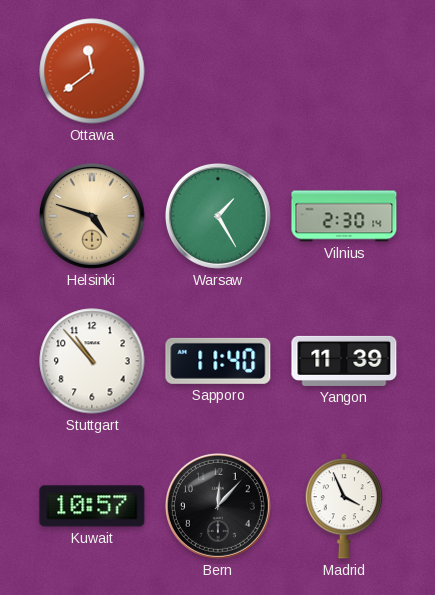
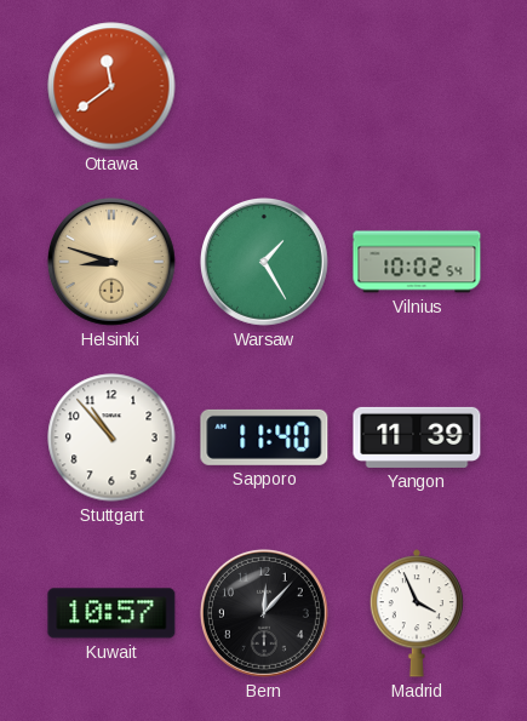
Helsinki: 4:48 -> 8:48
Vilnius: 2:30 -> 10:02
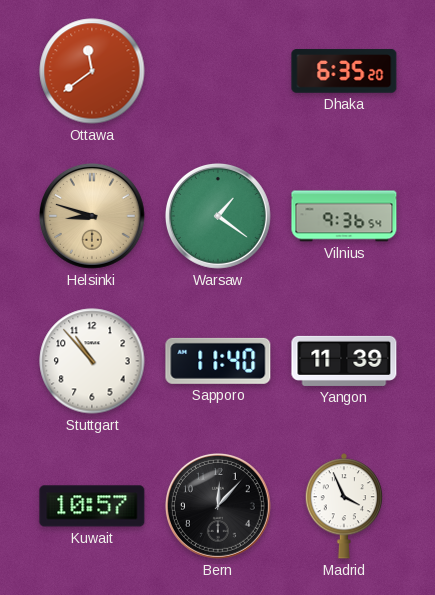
Dhaka: none -> 6:35
Warsaw: 1:25 -> 1:21
Vilnius: 10:02 -> 9:36
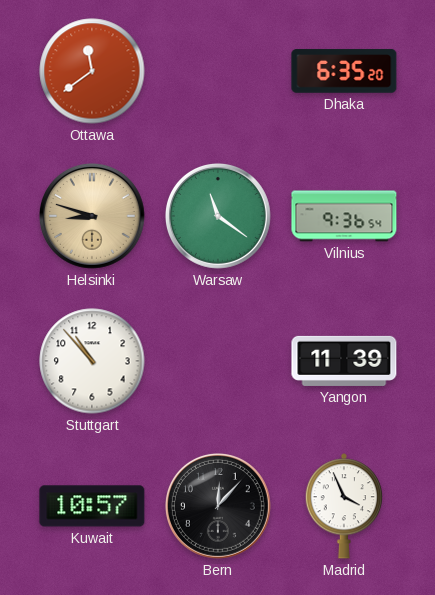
Warsaw: 1:21 -> 11:21
Sapporo: 11:40 -> none
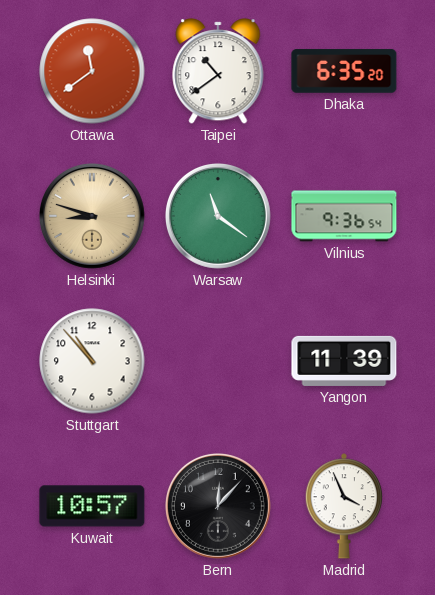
Taipei: none -> 10:39
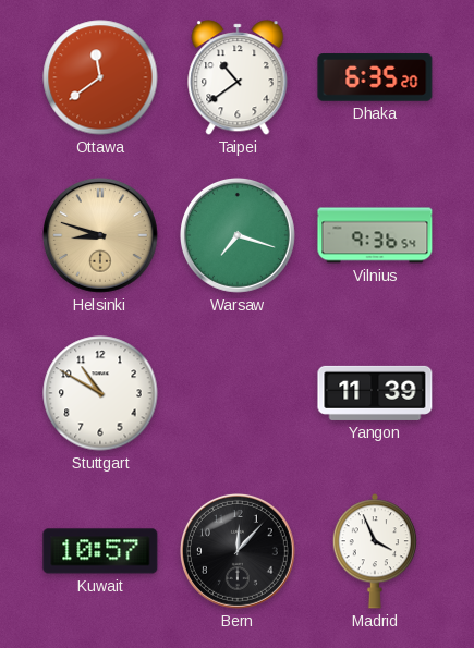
Warsaw: 11:21 -> 7:18
Stuttgart: 10:53 -> 10:50
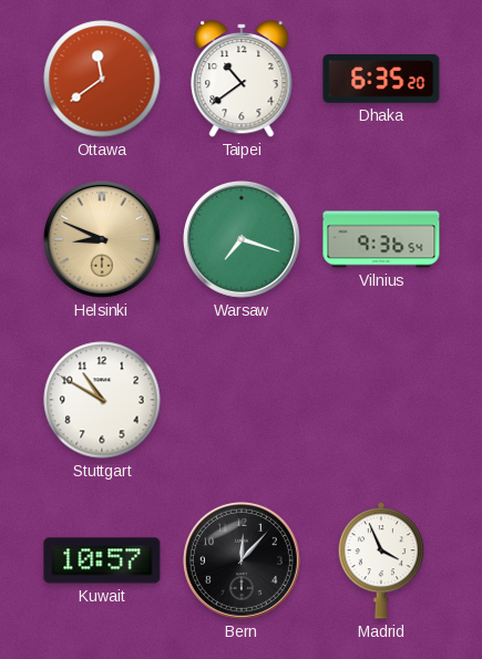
Helsinki: 8:48 -> 8:49
Yangon: 11:39 -> none
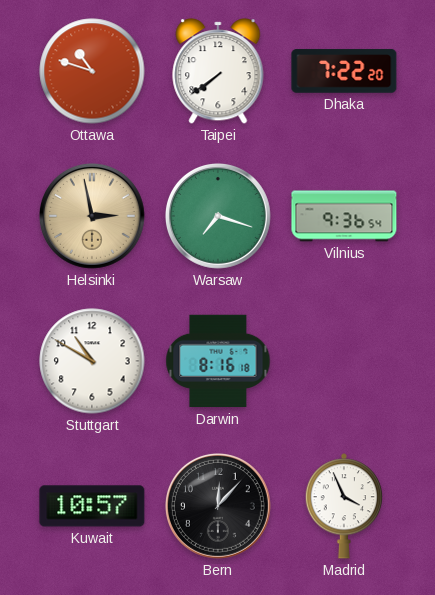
Ottawa: 11:39 -> 10:48
Taipei: 10:39 -> 7:39
Dhaka: 6:35 -> 7:22
Helsinki: 8:49 -> 2:58
Darwin: none -> 8:16
